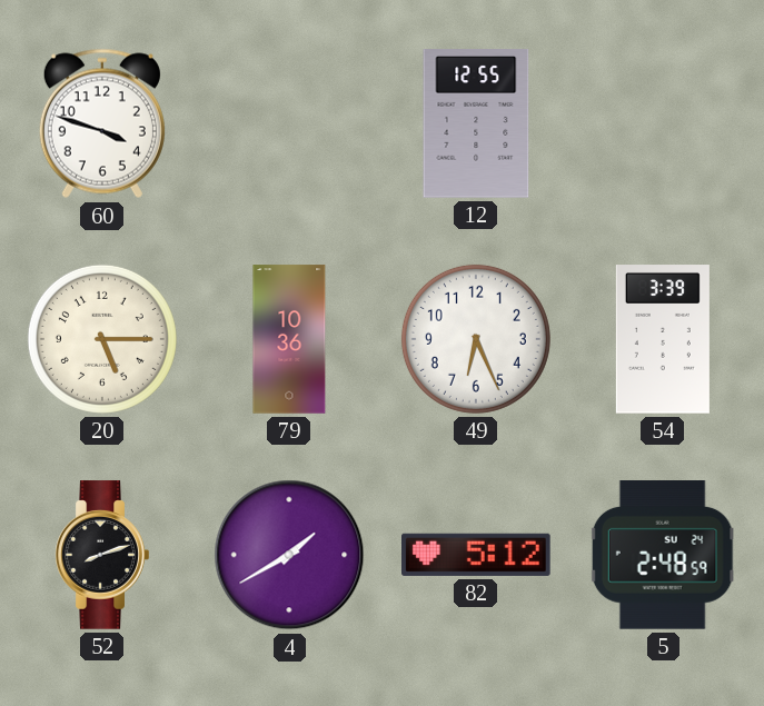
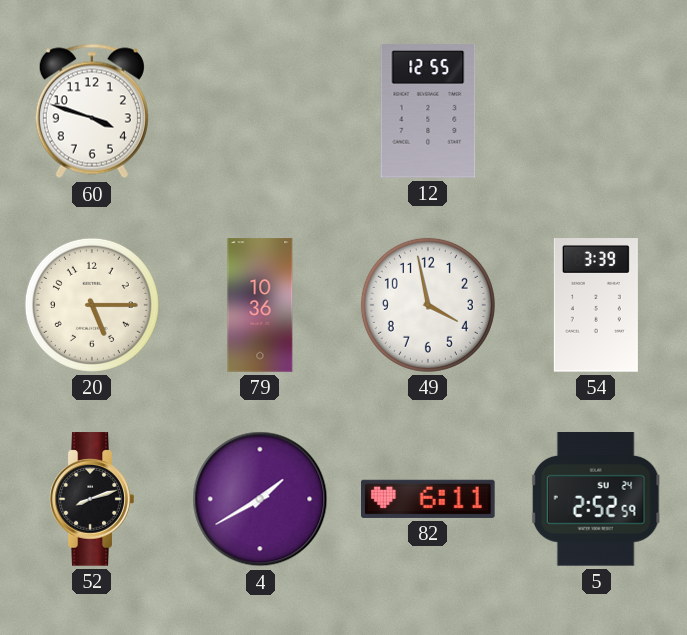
49: 6:26 -> 3:58
82: 5:12 -> 6:11
5: 2:48 -> 2:52
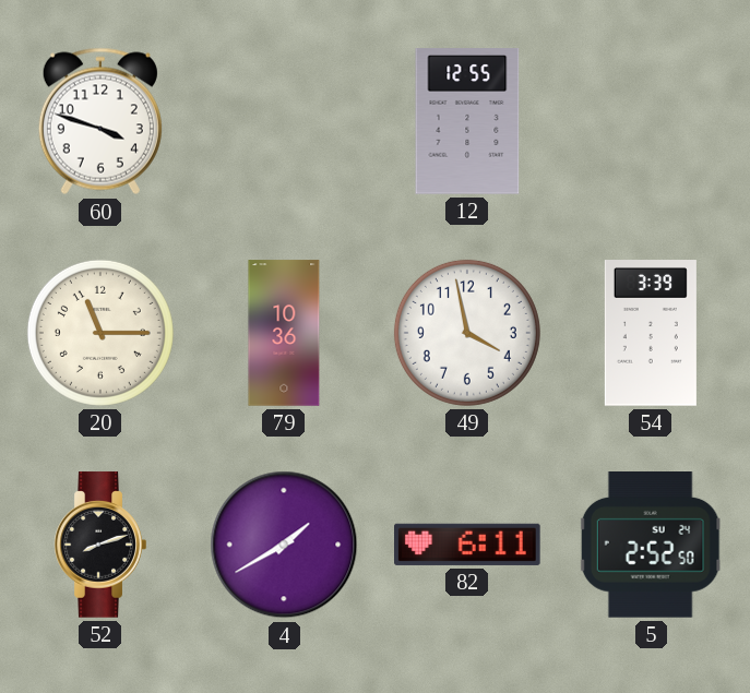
20: 5:15 -> 11:15
5: 2:52:59 -> 2:52:50
